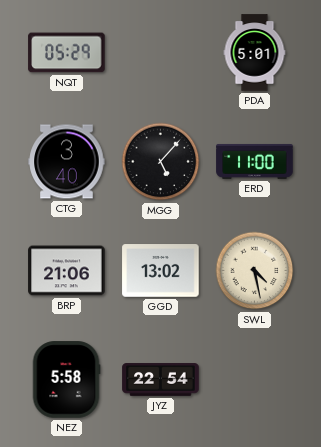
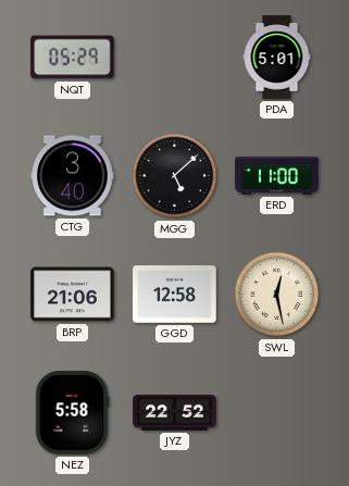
MGG: 5:07 -> 5:08
GGD: 13:02 -> 12:58
SWL: 4:28 -> 12:28
JYZ: 22:54 -> 22:52
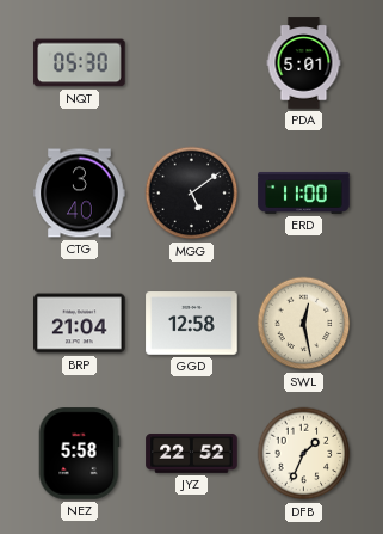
NQT: 05:29 -> 05:30
MGG: 5:08 -> 5:09
BRP: 21:06 -> 21:04
DFB: none -> 1:34
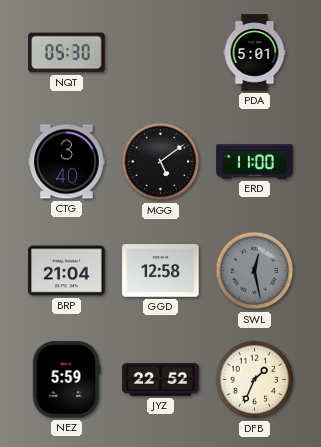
SWL dial: cream -> grey
NEZ: 5:58 -> 5:59
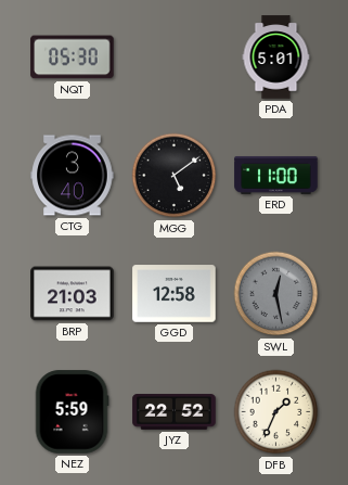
BRP: 21:04 -> 21:03
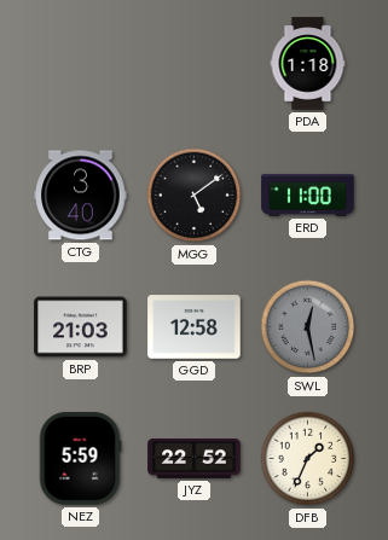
NQT: 05:30 -> none
PDA: 5:01 -> 1:18
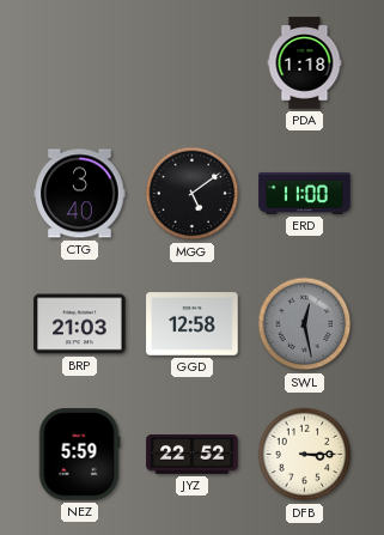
DFB: 1:34 -> 3:15
